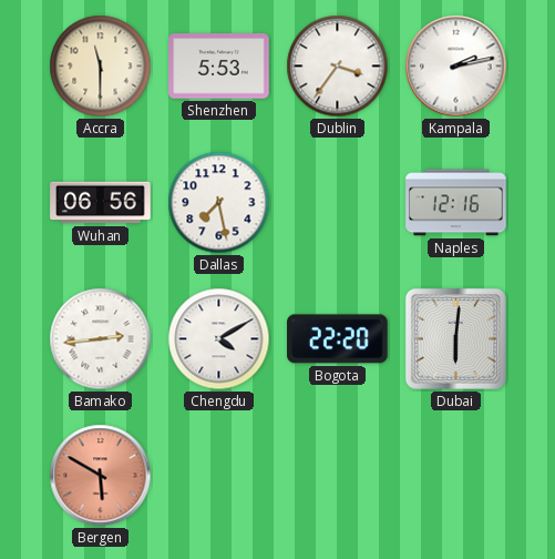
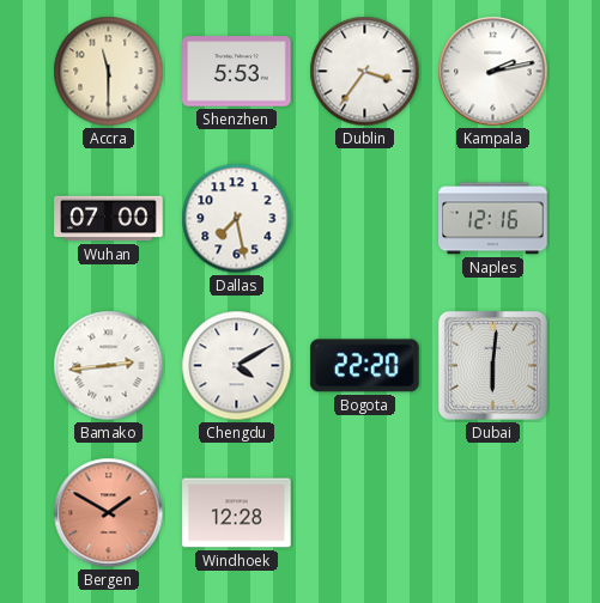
Wuhan: 06:56 -> 07:00
Bergen: 5:50 -> 1:50
Windhoek: none -> 12:28
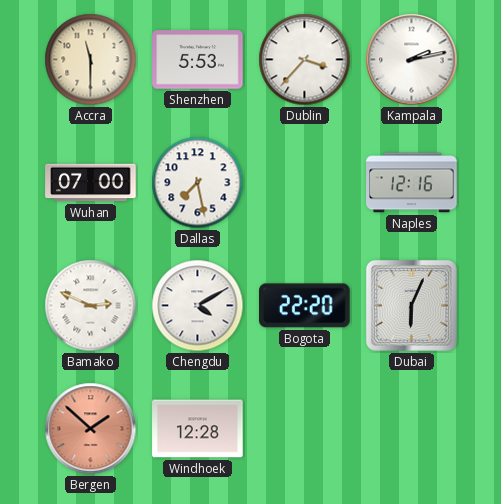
Dublin: 3:36 -> 3:37
Bamako: 2:44 -> 2:49
Dubai: 6:01 -> 6:04
Bergen: 1:50 -> 1:52
